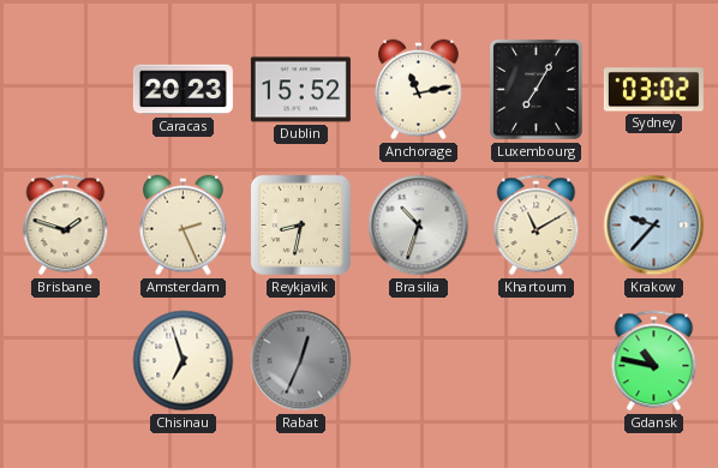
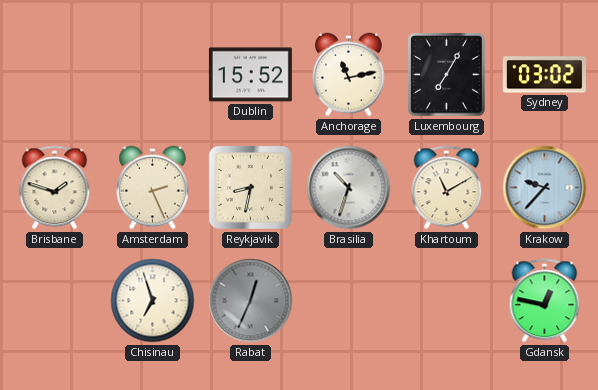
Caracas: 20:23 -> none
Gdansk: 10:47 -> 12:47
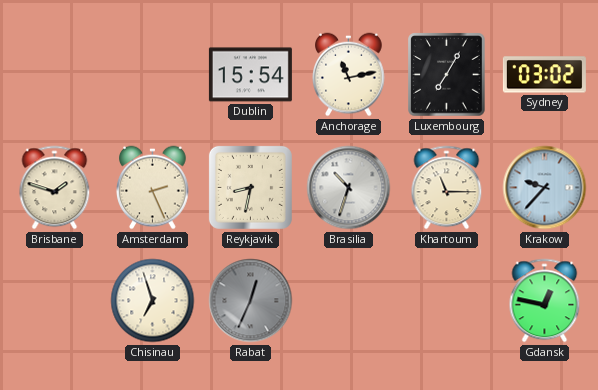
Dublin: 15:52 -> 15:54
Khartoum: 11:10 -> 11:15
